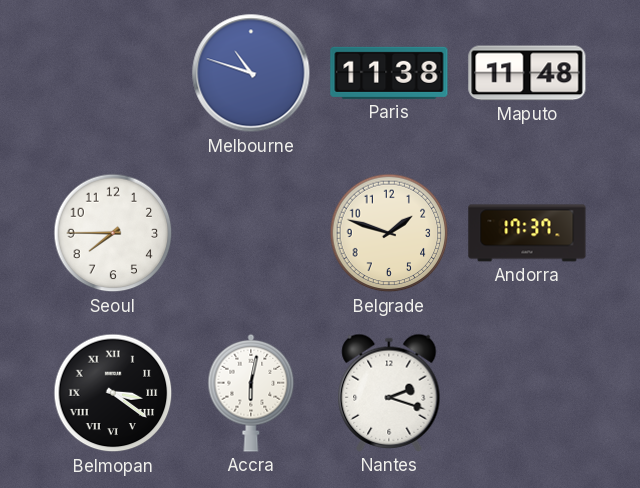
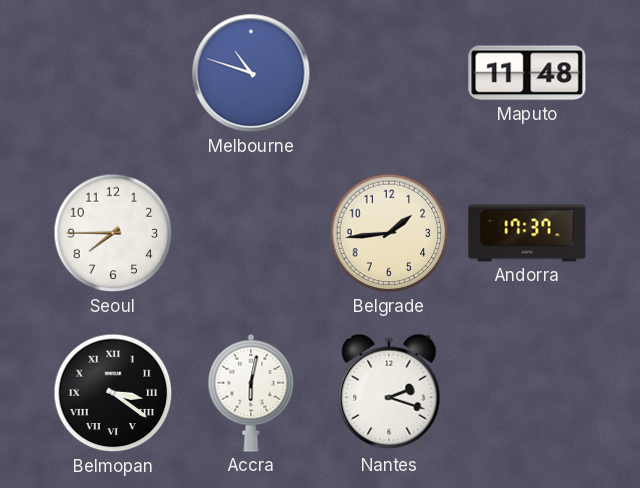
Paris: 11:38 -> none
Belgrade: 1:48 -> 1:44
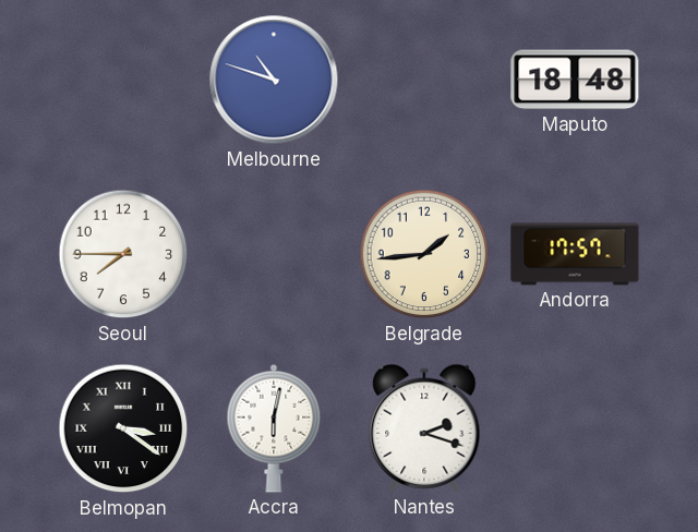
Maputo: 11:48 -> 18:48
Andorra: 17:37 -> 17:57
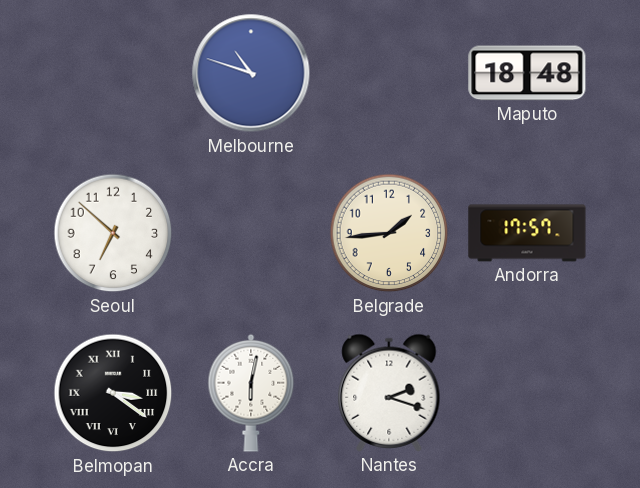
Seoul: 7:45 -> 6:52
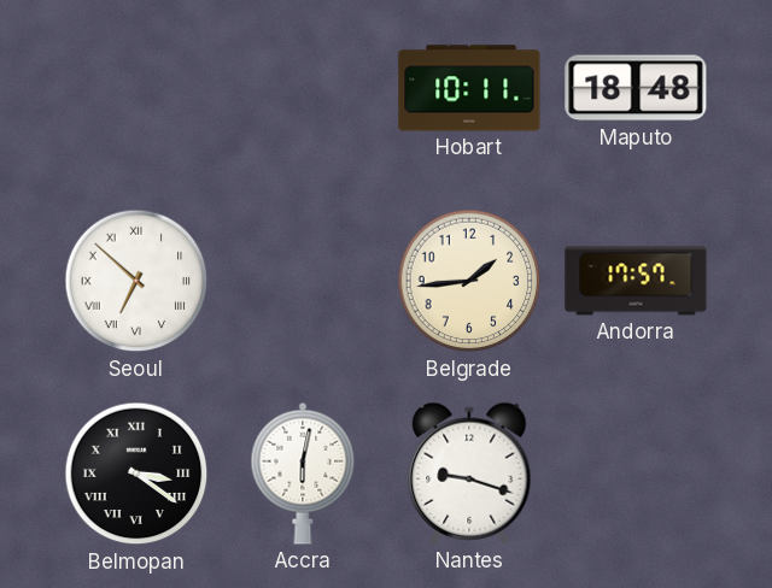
Melbourne: 10:48 -> none
Hobart: none -> 10:11
Seoul numerals: Arabic -> Roman
Nantes: 2:18 -> 9:18
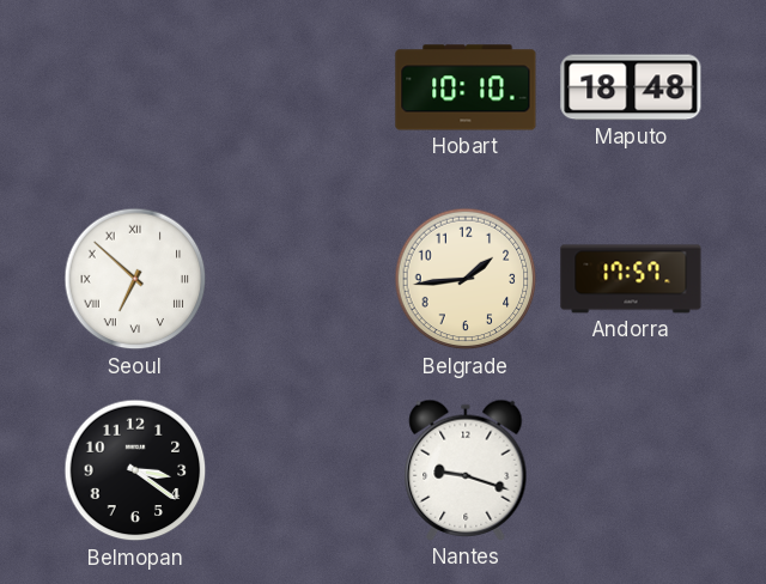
Hobart: 10:11 -> 10:10
Belmopan numerals: Roman -> Arabic
Accra: 6:02 -> none
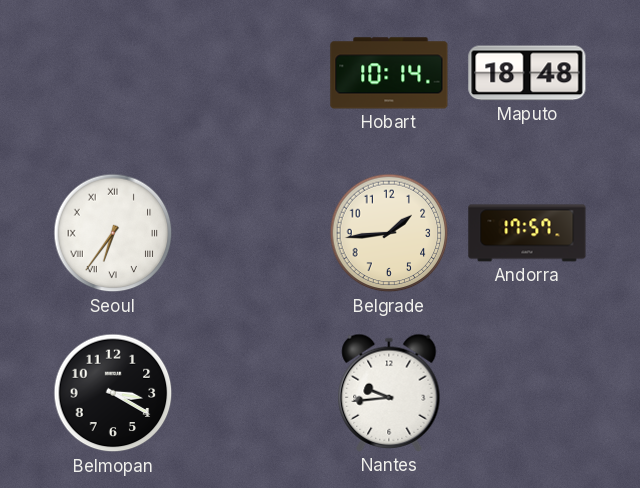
Hobart: 10:10 -> 10:14
Seoul: 6:52 -> 6:36
Belmopan: 3:21 -> 3:20
Nantes: 9:18 -> 9:44
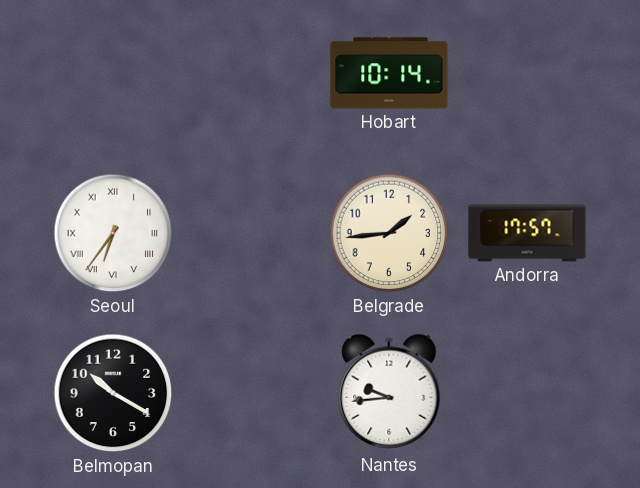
Maputo: 18:48 -> none
Belmopan: 3:20 -> 10:20
